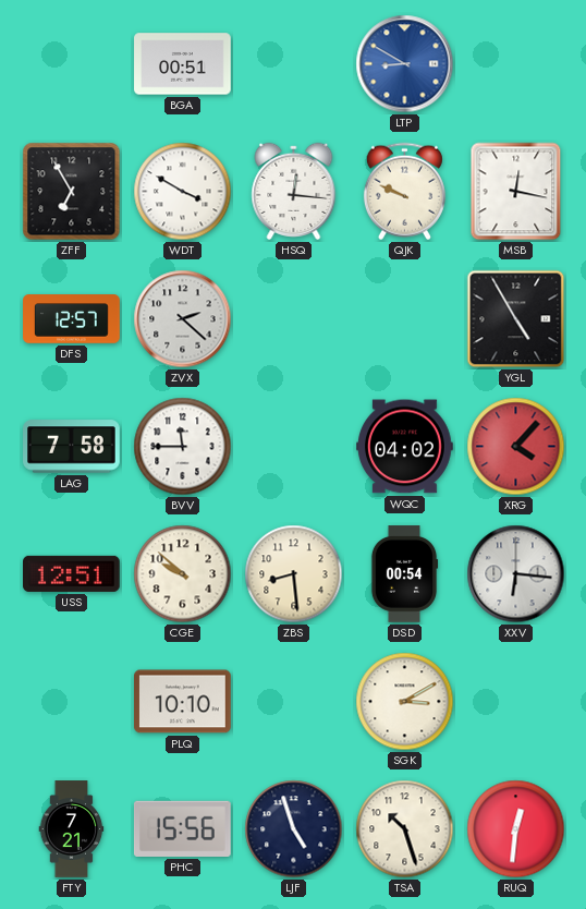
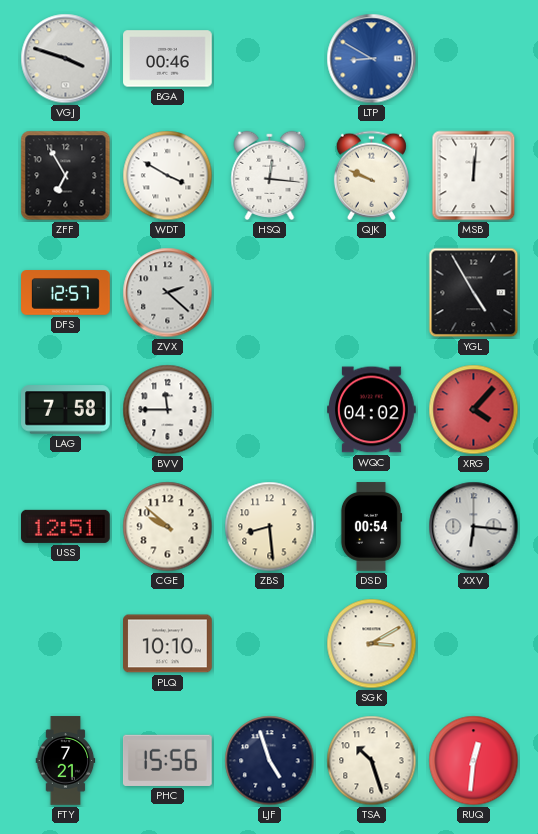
VGJ: none -> 3:48
BGA: 00:51 -> 00:46
MSB: 12:17 -> 12:01
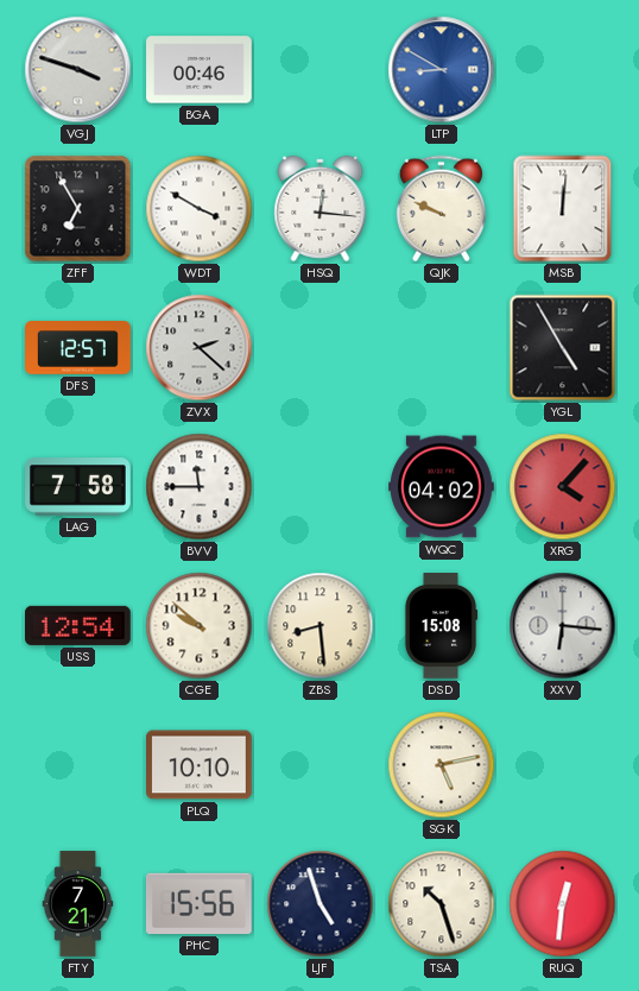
USS: 12:51 -> 12:54
DSD: 00:54 -> 15:08
SGK: 3:10 -> 5:13
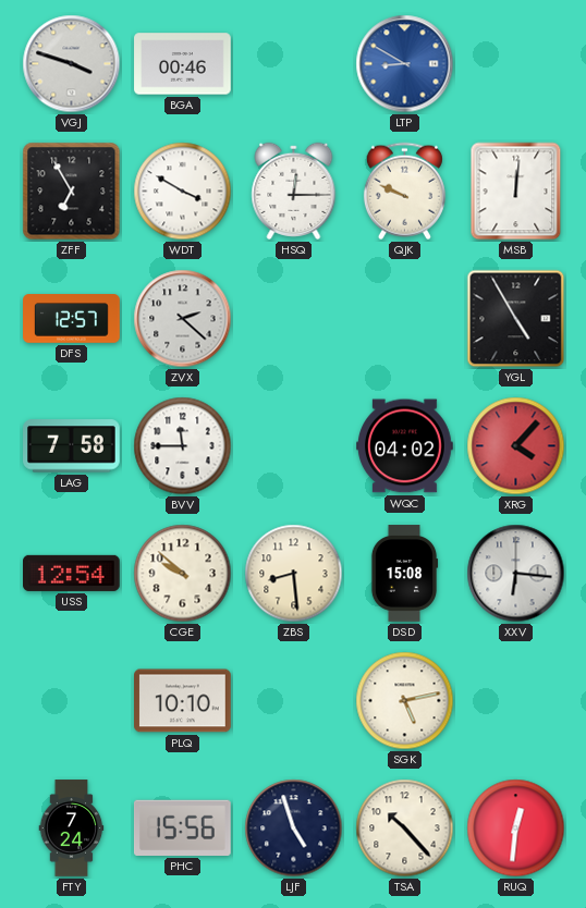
HSQ: 12:16 -> 12:15
FTY: 7:21 -> 7:24
TSA: 10:27 -> 10:23
